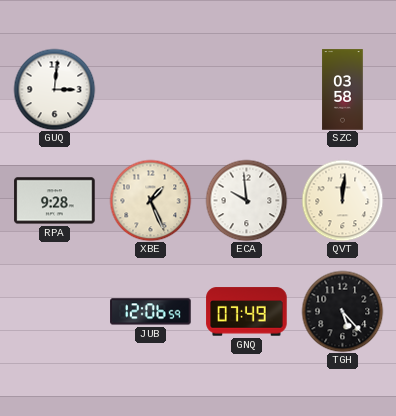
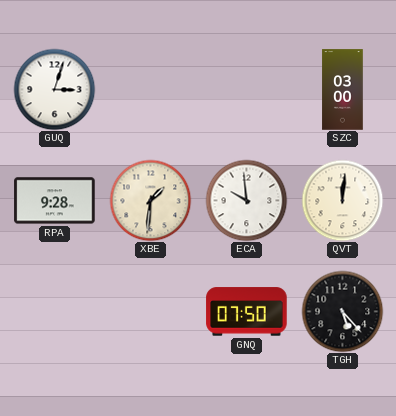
GUQ: 3:01 -> 3:03
SZC: 03:58 -> 03:00
XBE: 1:26 -> 1:31
JUB: 12:06 -> none
GNQ: 07:49 -> 07:50
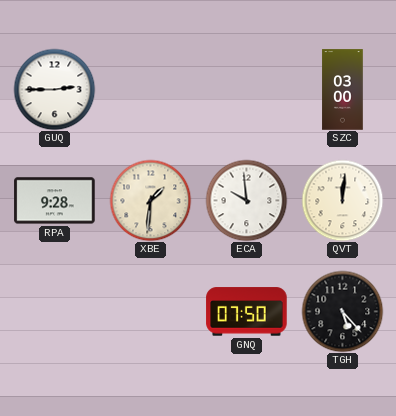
GUQ: 3:03 -> 2:45
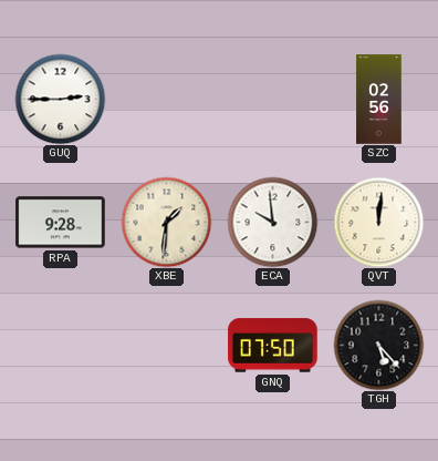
SZC: 03:00 -> 02:56
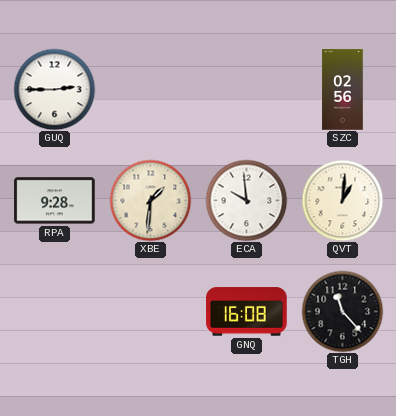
QVT: 12:01 -> 1:01
GNQ: 07:50 -> 16:08
TGH: 5:23 -> 11:23
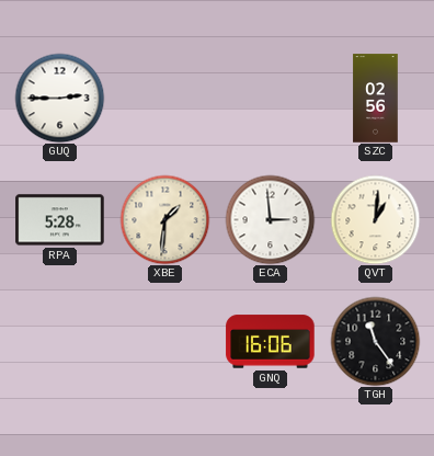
RPA: 9:28 -> 5:28
ECA: 9:59 -> 2:59
GNQ: 16:08 -> 16:06
TGH: 11:23 -> 11:24
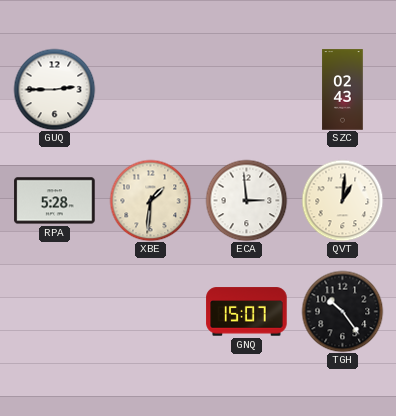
SZC: 02:56 -> 02:43
GNQ: 16:06 -> 15:07
TGH: 11:24 -> 10:24
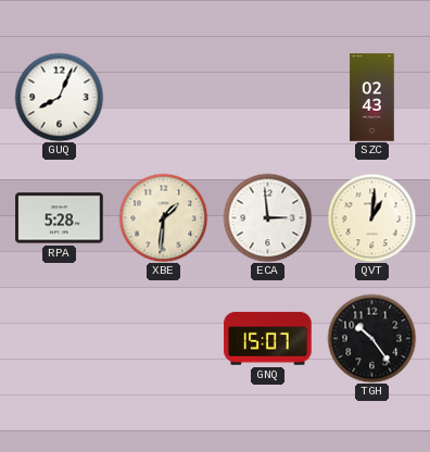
GUQ: 2:45 -> 8:04
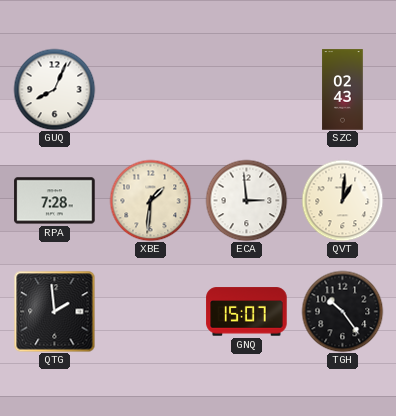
RPA: 5:28 -> 7:28
QTG: none -> 1:59
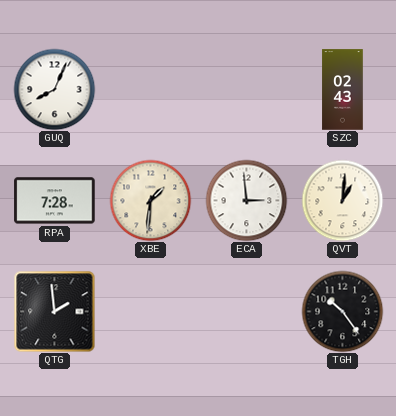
GNQ: 15:07 -> none
